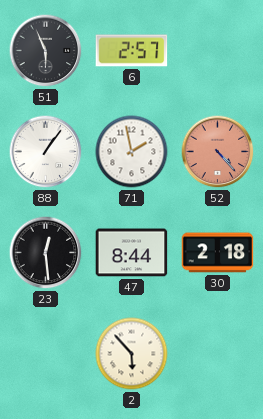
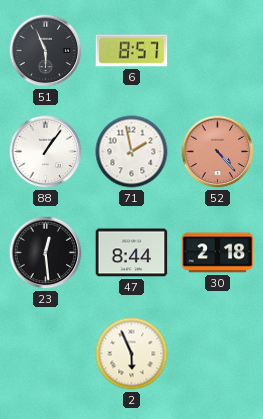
6: 2:57 -> 8:57
2: 5:53 -> 5:56
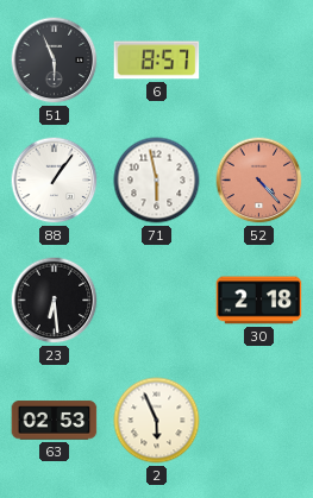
71: 1:58 -> 5:58
23: 12:29 -> 6:29
47: 8:44 -> none
63: none -> 02:53
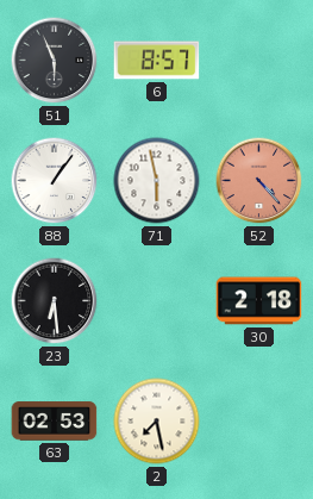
2: 5:56 -> 7:28
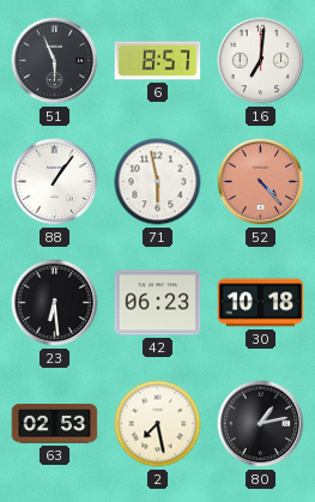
16: none -> 7:01
42: none -> 06:23
30: 2:18 -> 10:18
80: none -> 1:13
